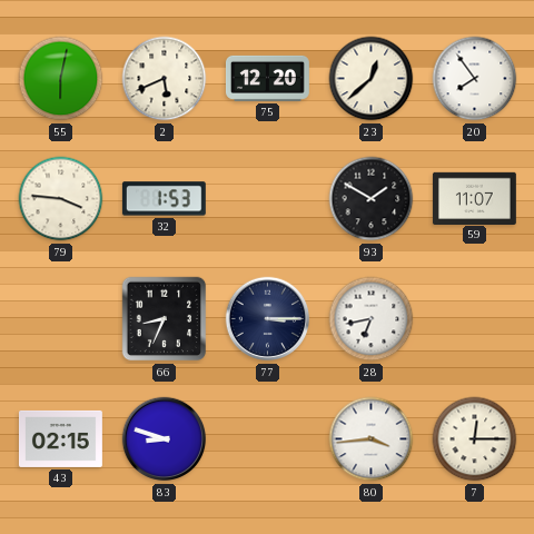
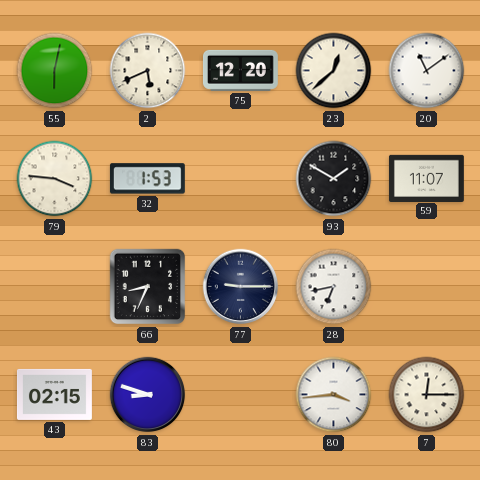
20: 7:54 -> 11:09
77: 3:15 -> 9:15
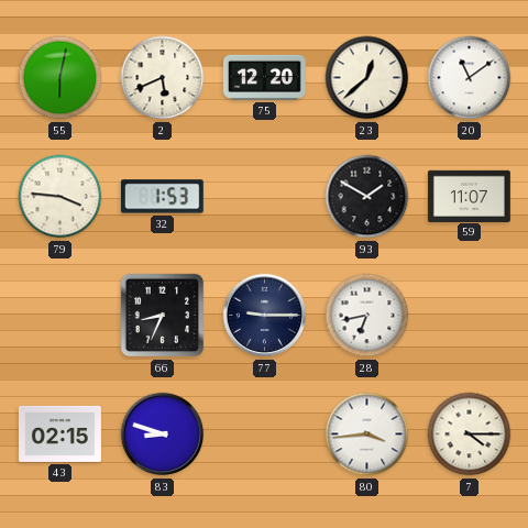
7: 12:15 -> 4:15
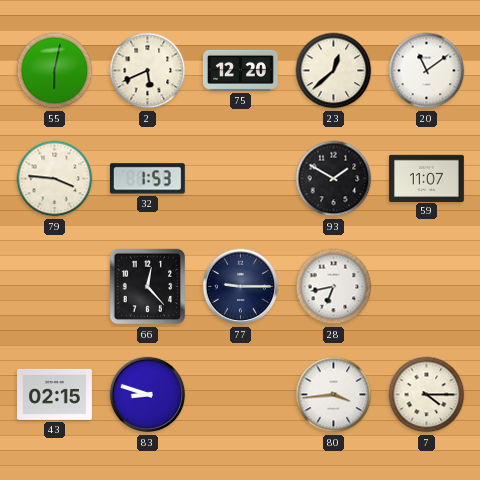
66: 8:34 -> 12:23
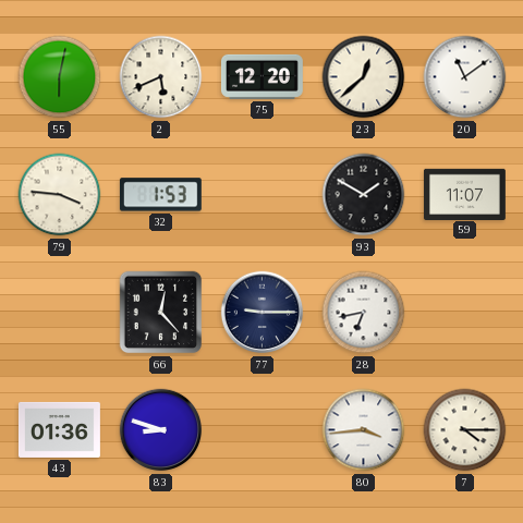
43: 02:15 -> 01:36
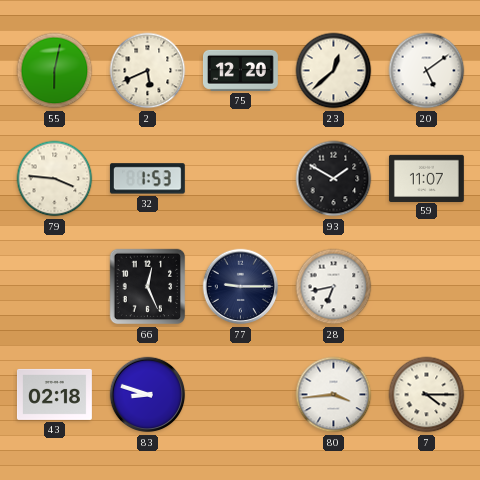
20: 11:09 -> 5:09
66: 12:23 -> 12:26
43: 01:36 -> 02:18
